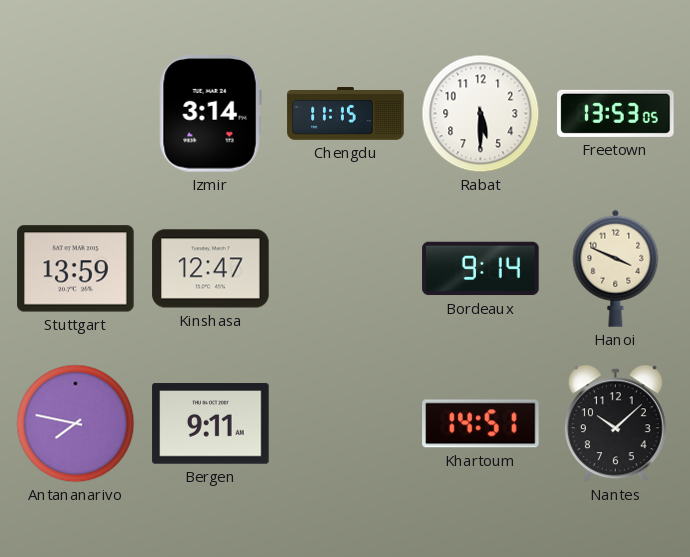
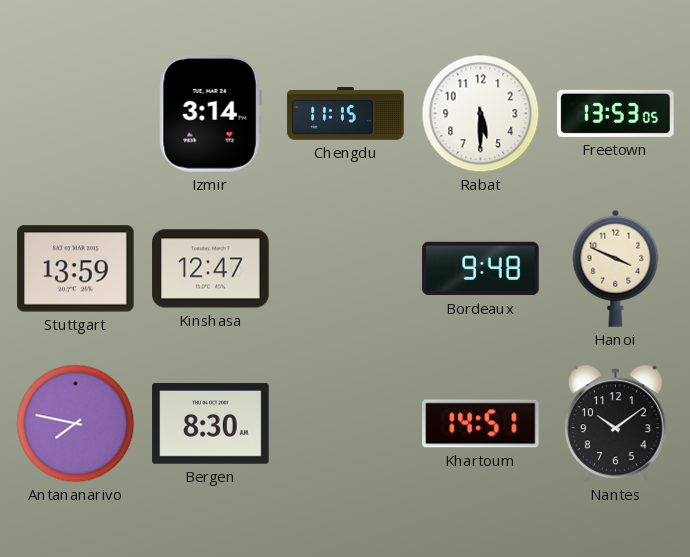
Bordeaux: 9:14 -> 9:48
Bergen: 9:11 -> 8:30
Nantes: 10:08 -> 10:09
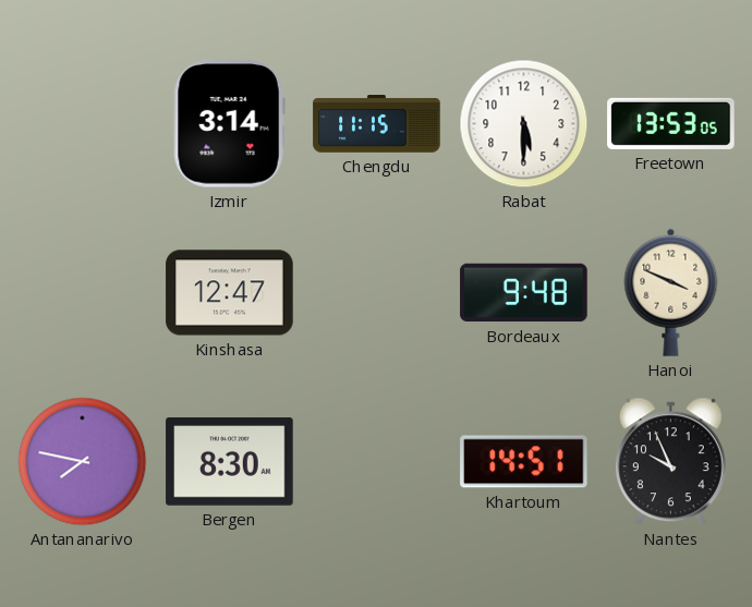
Stuttgart: 13:59 -> none
Nantes: 10:09 -> 9:56
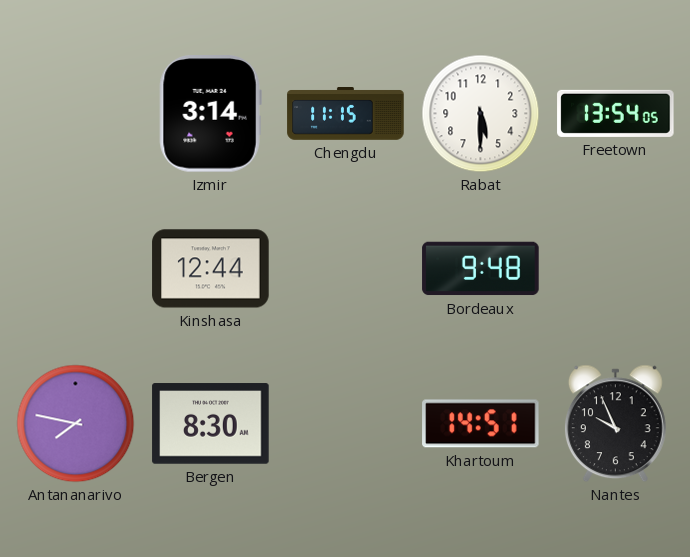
Freetown: 13:53 -> 13:54
Kinshasa: 12:47 -> 12:44
Hanoi: 3:49 -> none
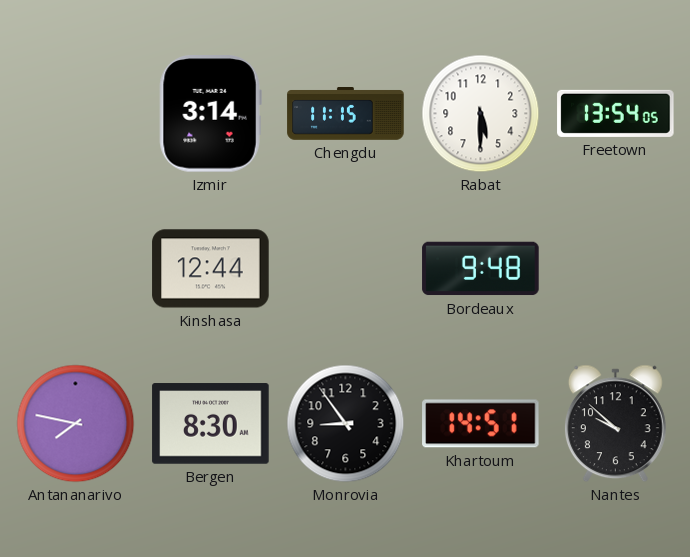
Monrovia: none -> 8:54
Nantes: 9:56 -> 9:52
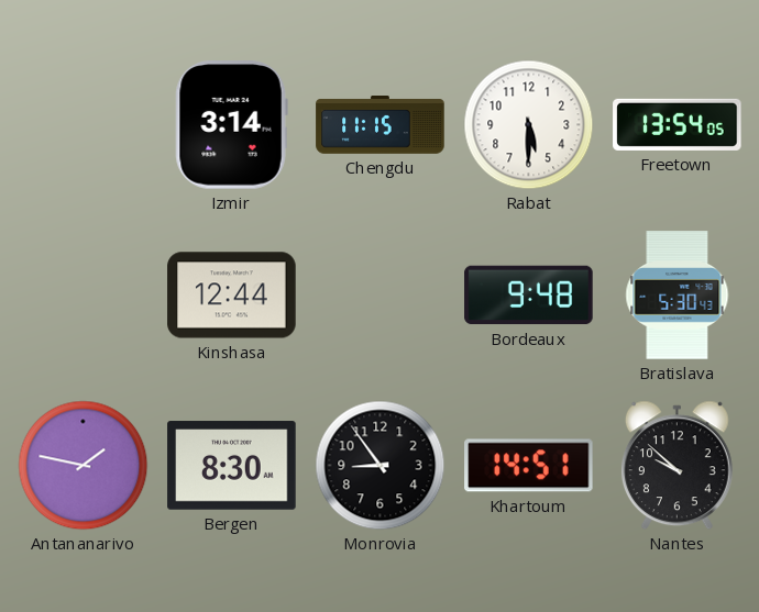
Bratislava: none -> 5:30
Antananarivo: 7:47 -> 1:47
